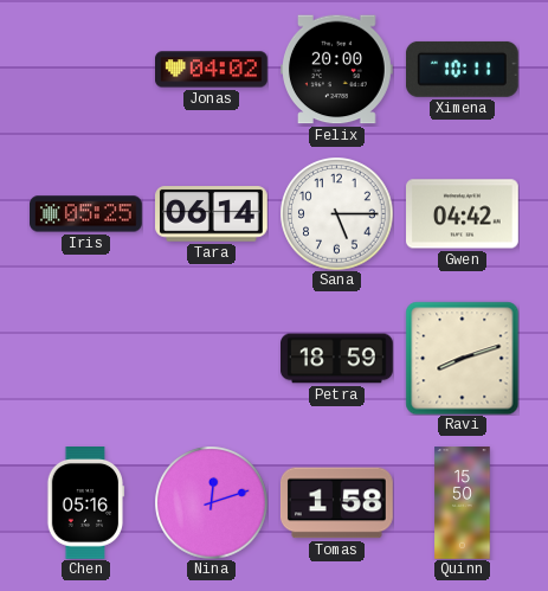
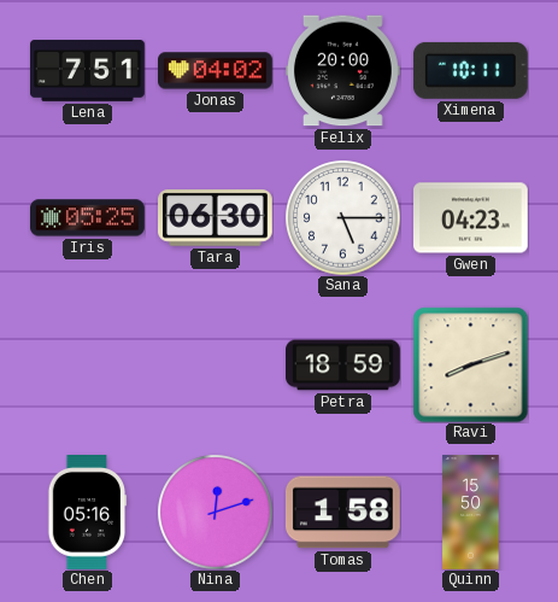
Lena: none -> 7:51
Tara: 06:14 -> 06:30
Gwen: 04:42 -> 04:23
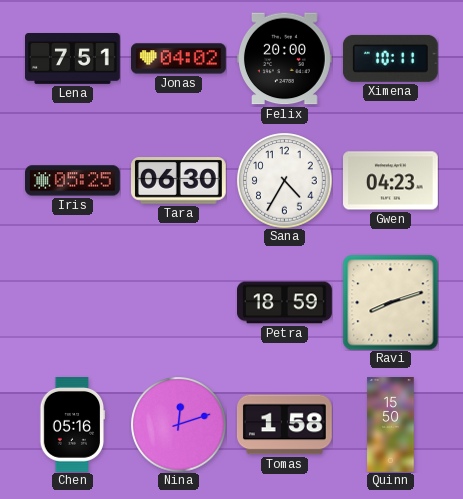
Sana: 5:15 -> 4:35
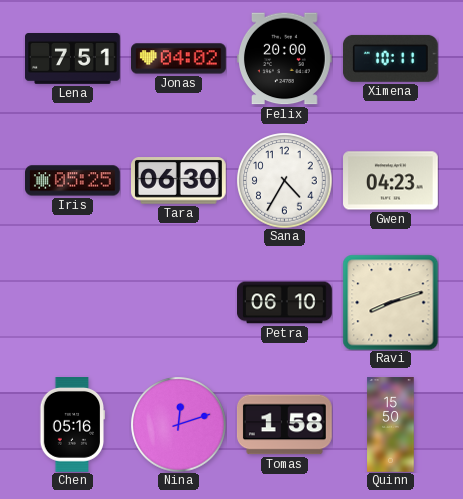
Petra: 18:59 -> 06:10
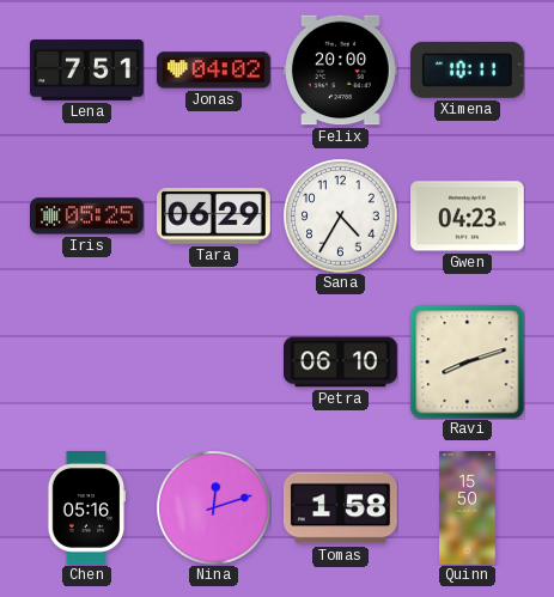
Tara: 06:30 -> 06:29
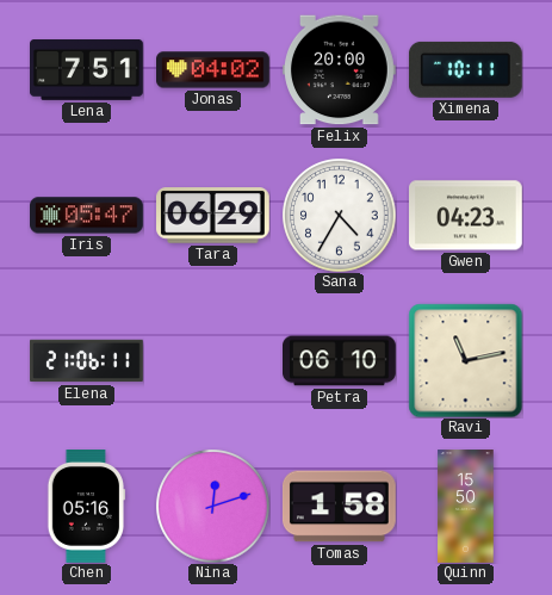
Iris: 05:25 -> 05:47
Elena: none -> 21:06
Ravi: 8:12 -> 11:13
